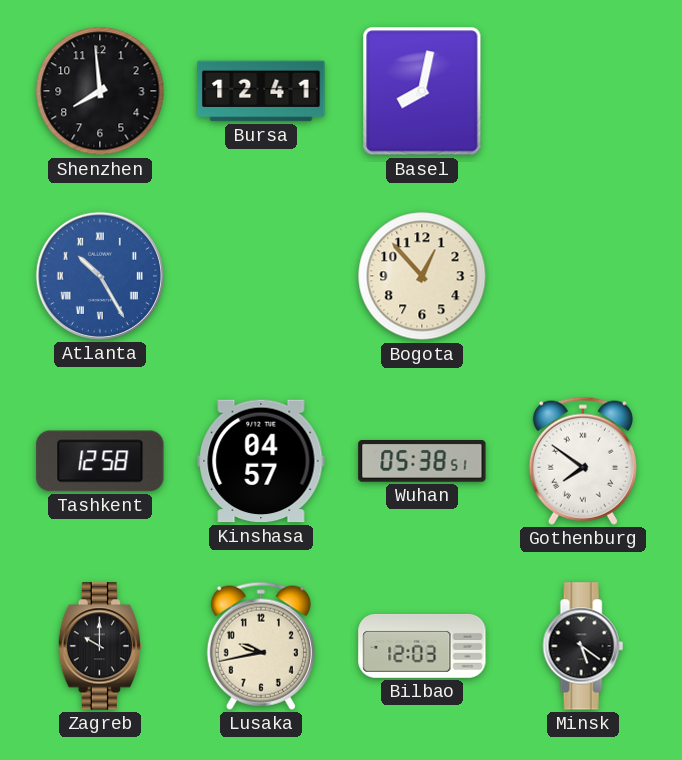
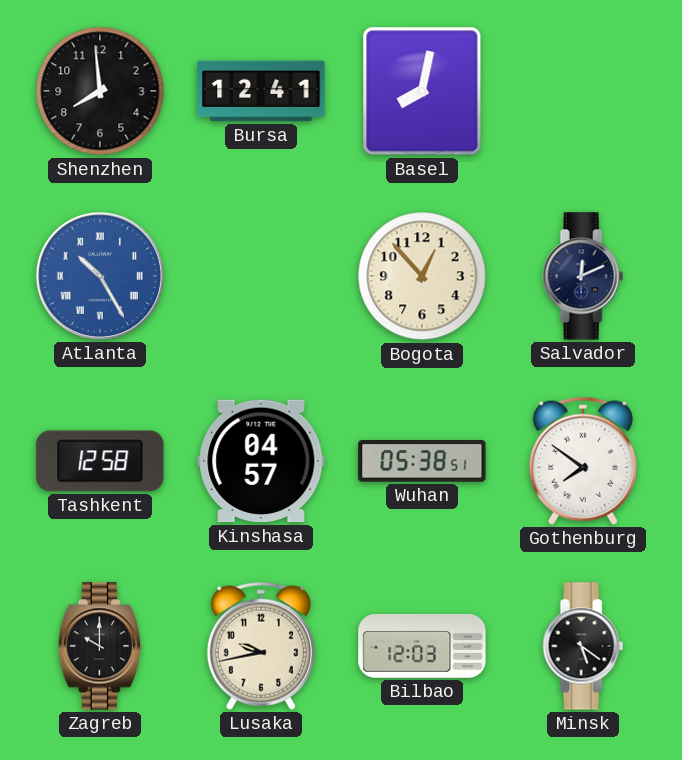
Salvador: none -> 12:11
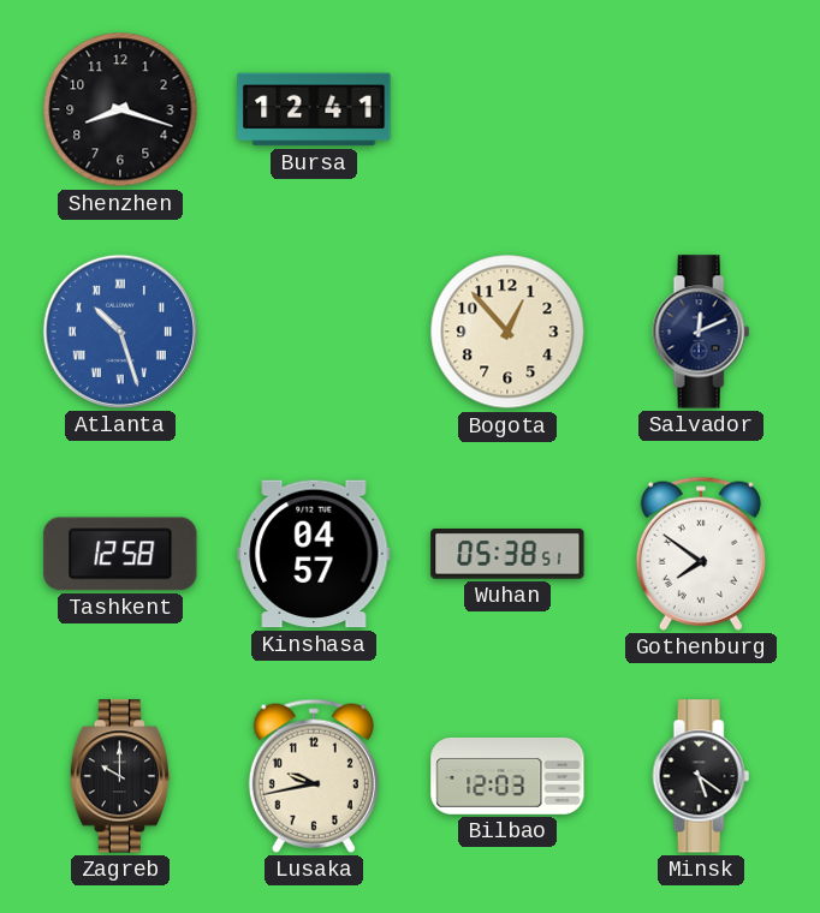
Shenzhen: 7:59 -> 8:18
Basel: 8:02 -> none
Atlanta: 10:25 -> 10:27
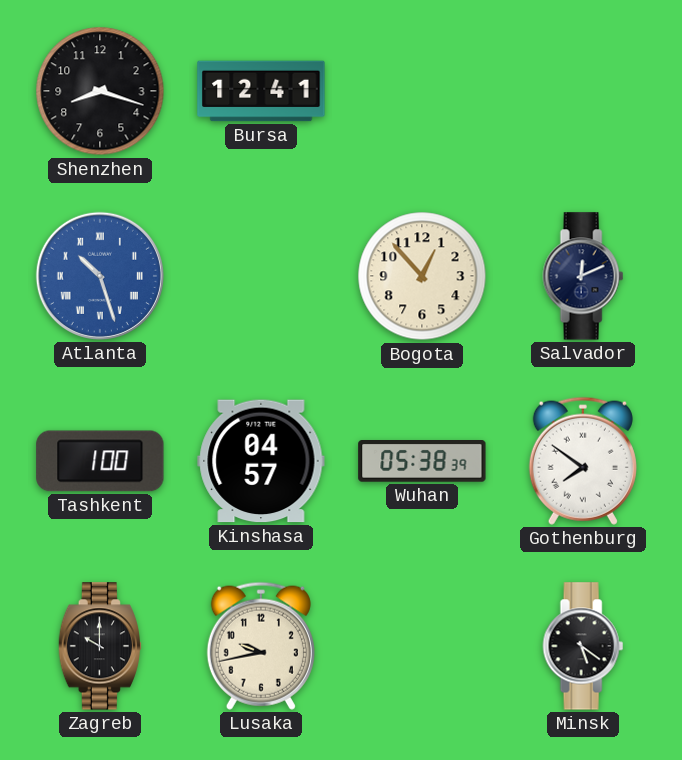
Tashkent: 12:58 -> 1:00
Wuhan: 05:38:51 -> 05:38:39
Bilbao: 12:03 -> none
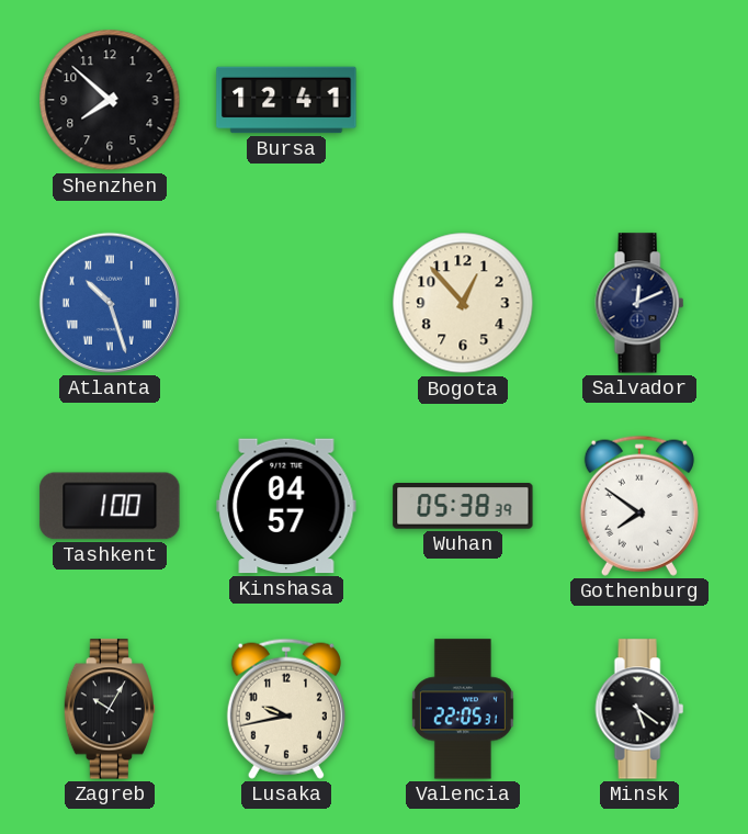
Shenzhen: 8:18 -> 7:52
Zagreb: 10:00 -> 10:05
Valencia: none -> 22:05
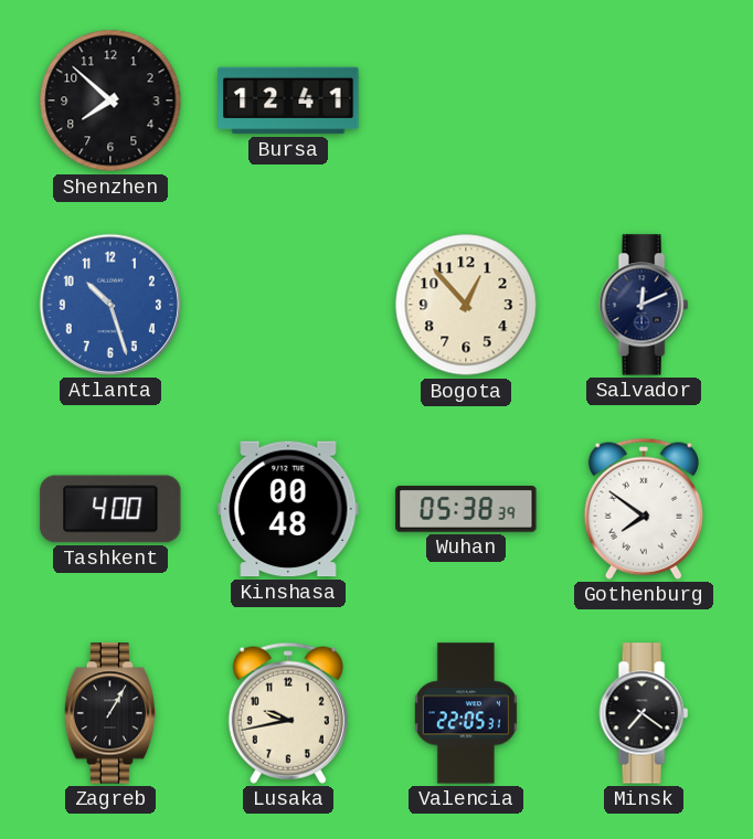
Atlanta numerals: Roman -> Arabic
Tashkent: 1:00 -> 4:00
Kinshasa: 04:57 -> 00:48
Zagreb: 10:05 -> 1:05
Minsk: 5:21 -> 7:21
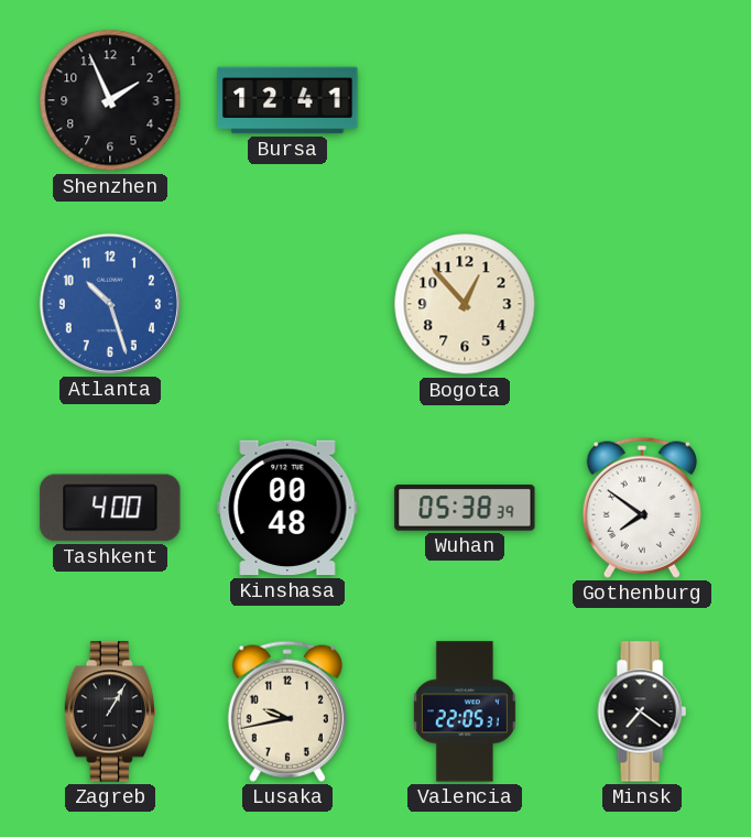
Shenzhen: 7:52 -> 1:56
Salvador: 12:11 -> none
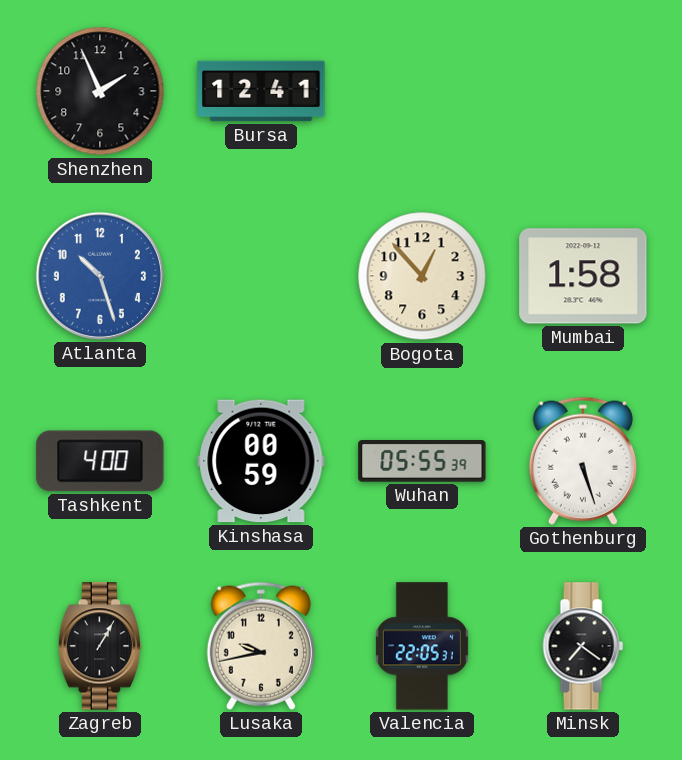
Mumbai: none -> 1:58
Kinshasa: 00:48 -> 00:59
Wuhan: 05:38 -> 05:55
Gothenburg: 7:51 -> 5:27
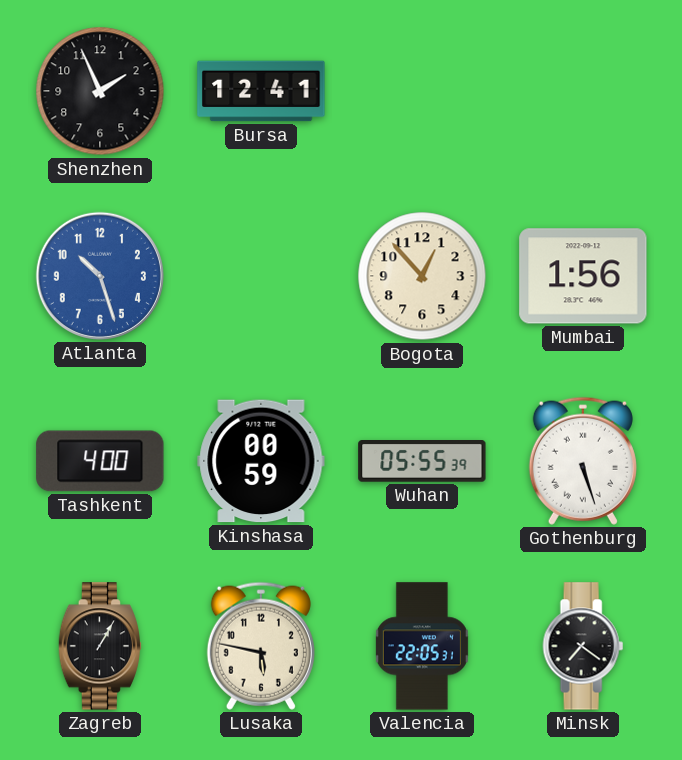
Mumbai: 1:58 -> 1:56
Lusaka: 9:43 -> 5:47
